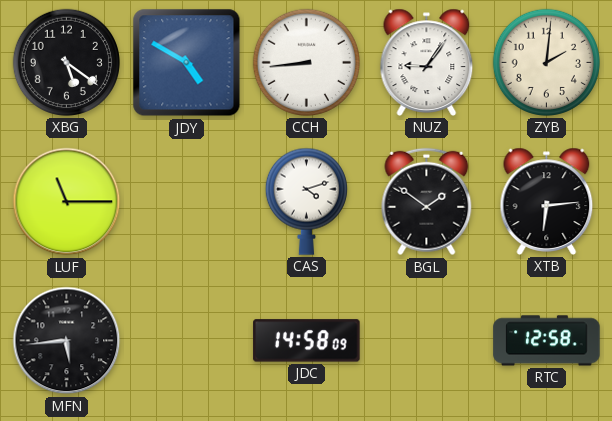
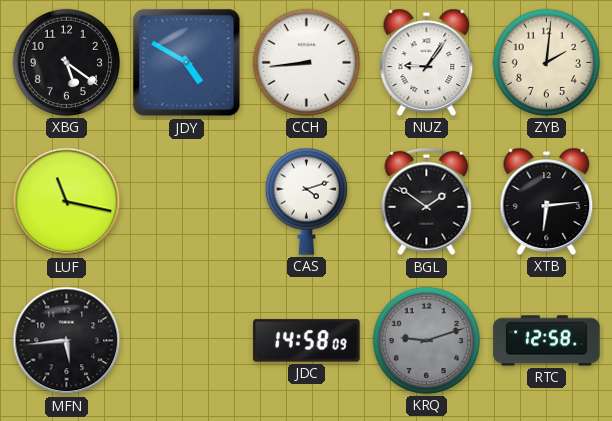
LUF: 11:15 -> 11:17
KRQ: none -> 9:12
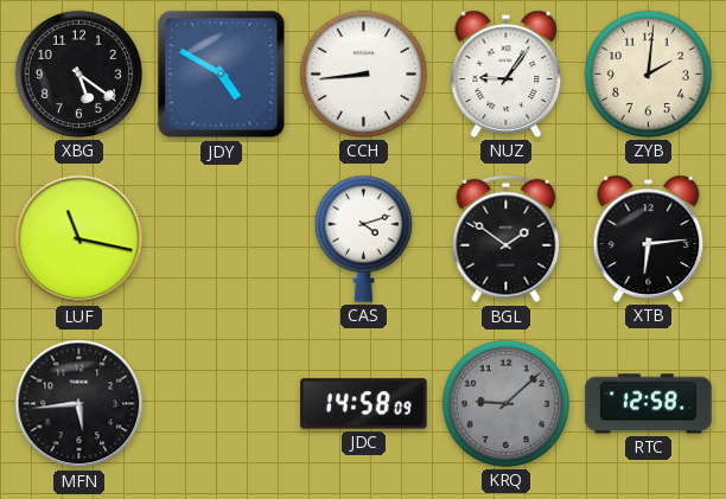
KRQ: 9:12 -> 9:08
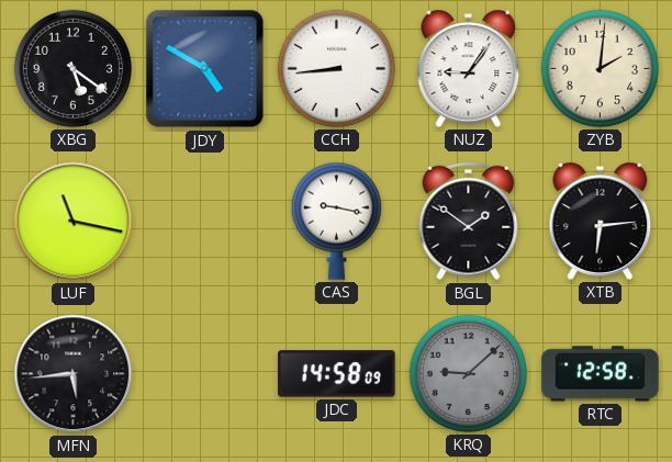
CAS: 4:12 -> 9:17
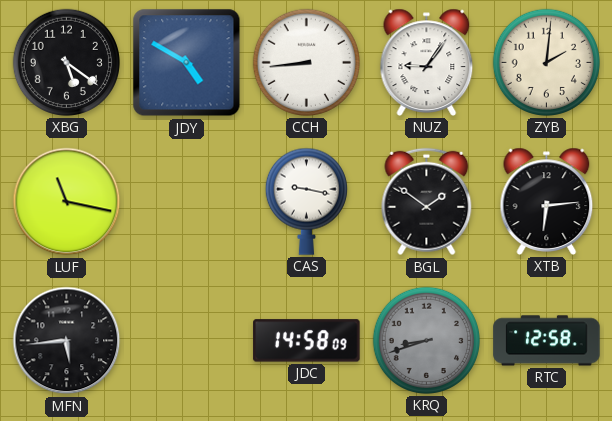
KRQ: 9:08 -> 8:42
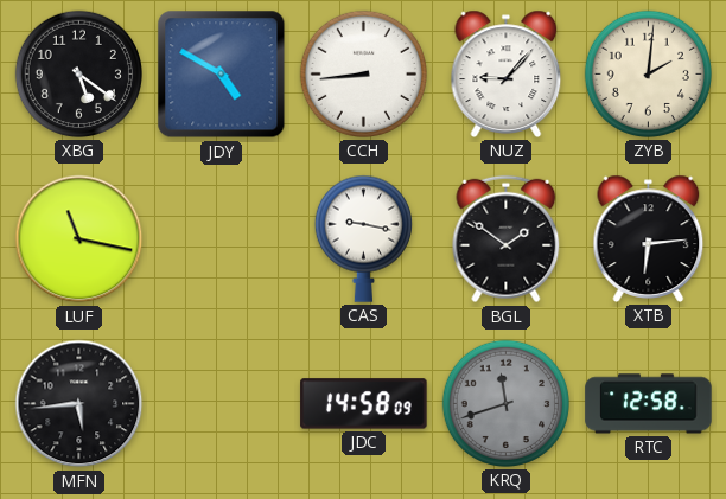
NUZ: 9:06 -> 9:07
KRQ: 8:42 -> 11:42
